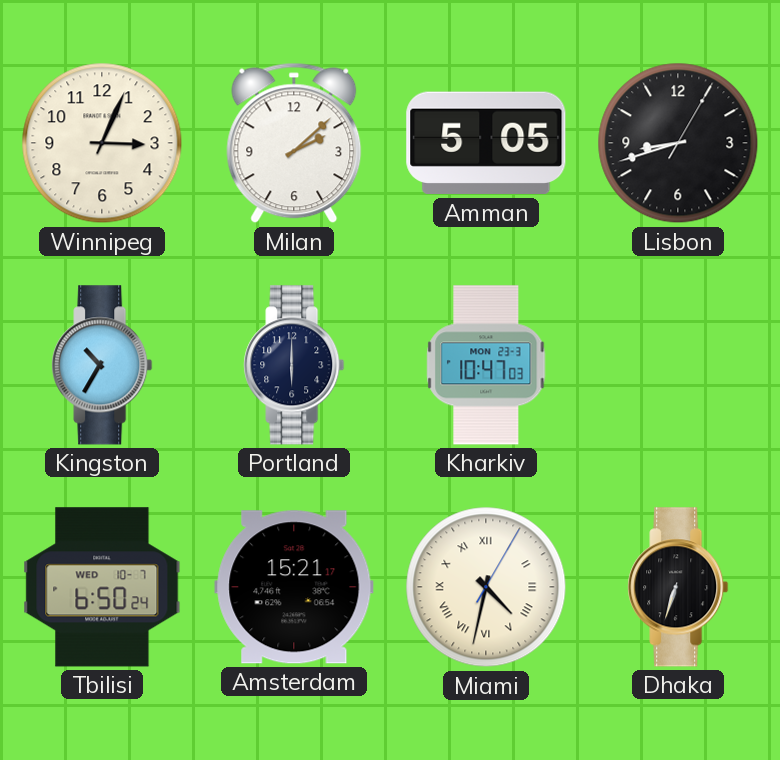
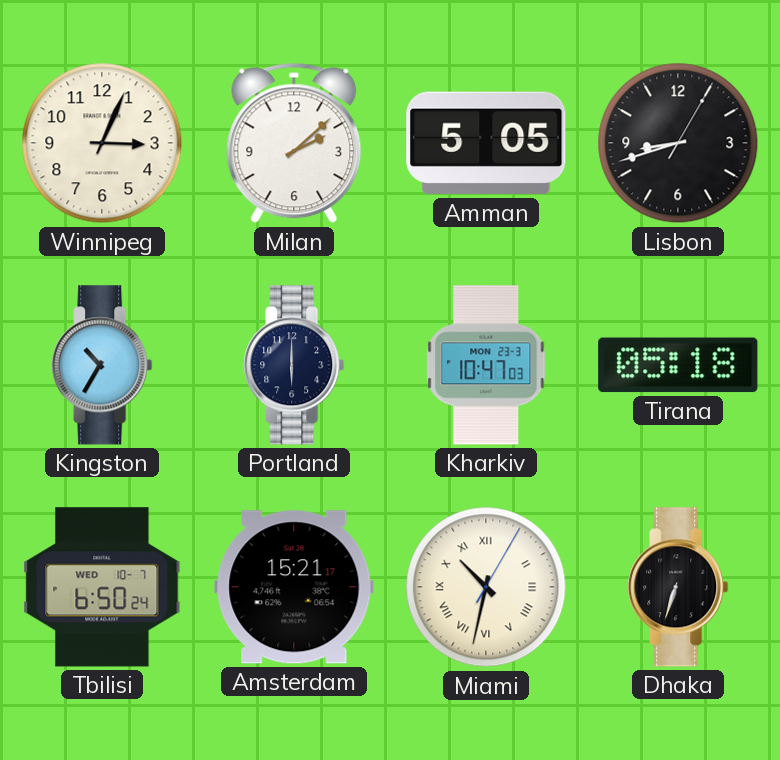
Tirana: none -> 05:18
Miami: 4:32 -> 10:32
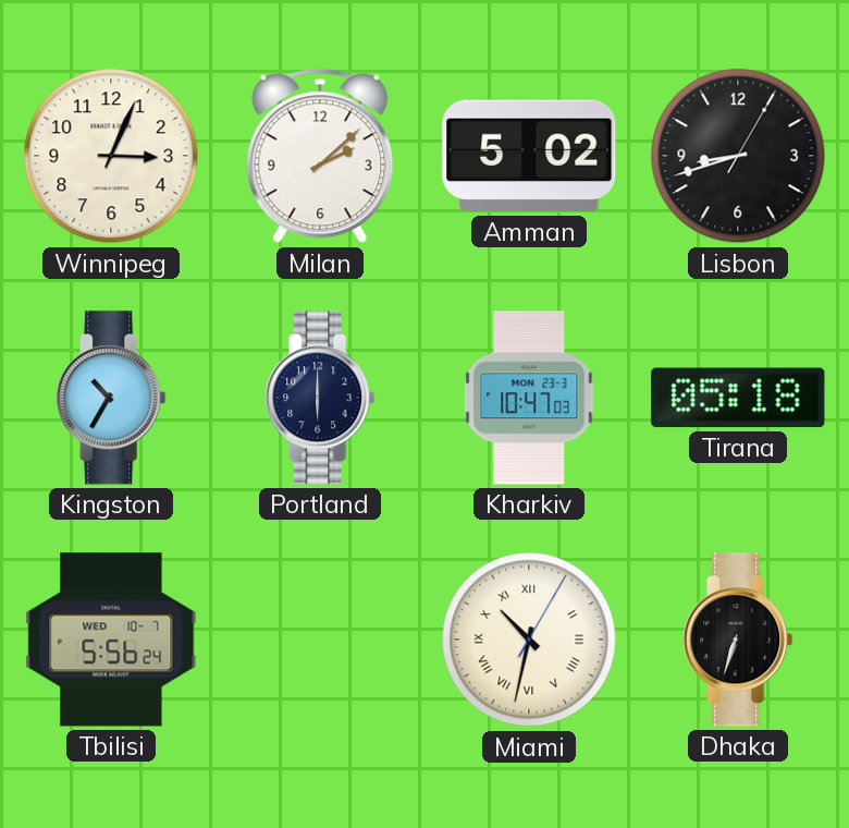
Amman: 5:05 -> 5:02
Tbilisi: 6:50 -> 5:56
Amsterdam: 15:21 -> none
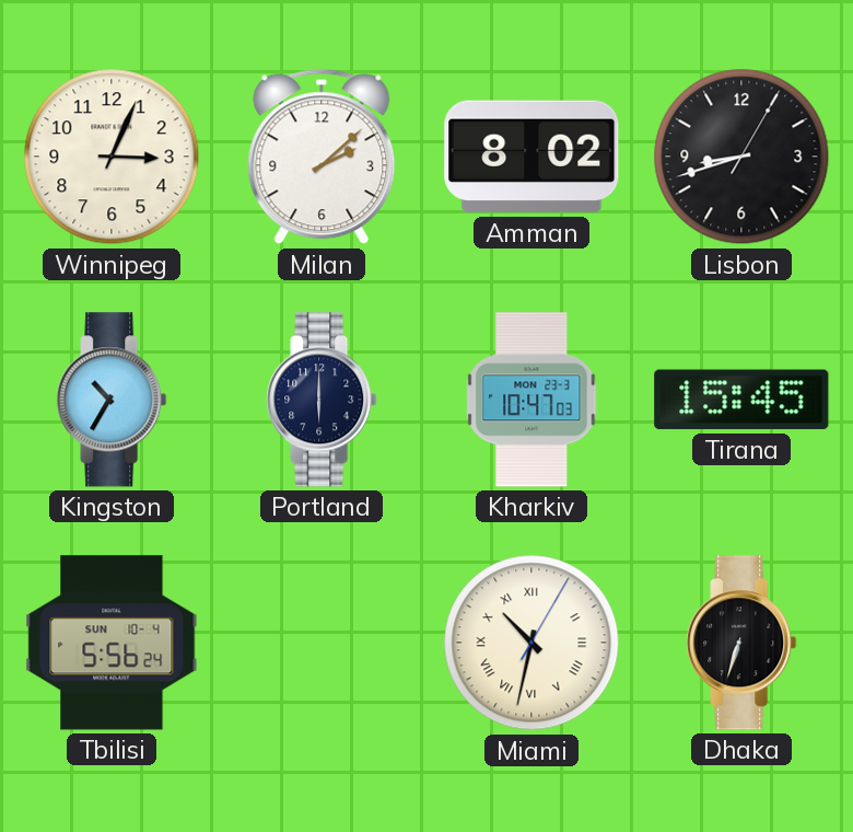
Amman: 5:02 -> 8:02
Tirana: 05:18 -> 15:45
Tbilisi date: WED 10-7 -> SUN 10-4
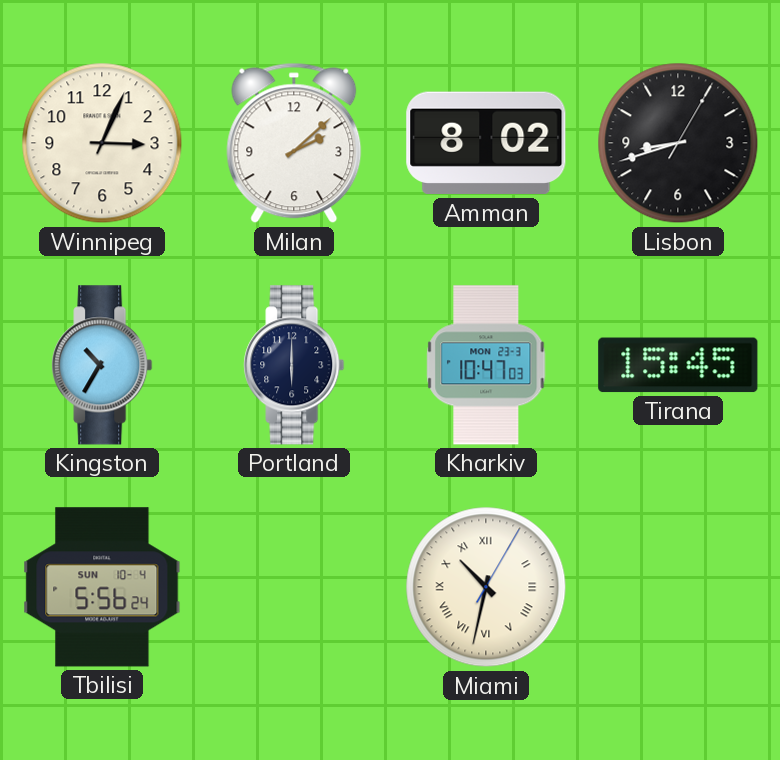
Dhaka: 6:33 -> none
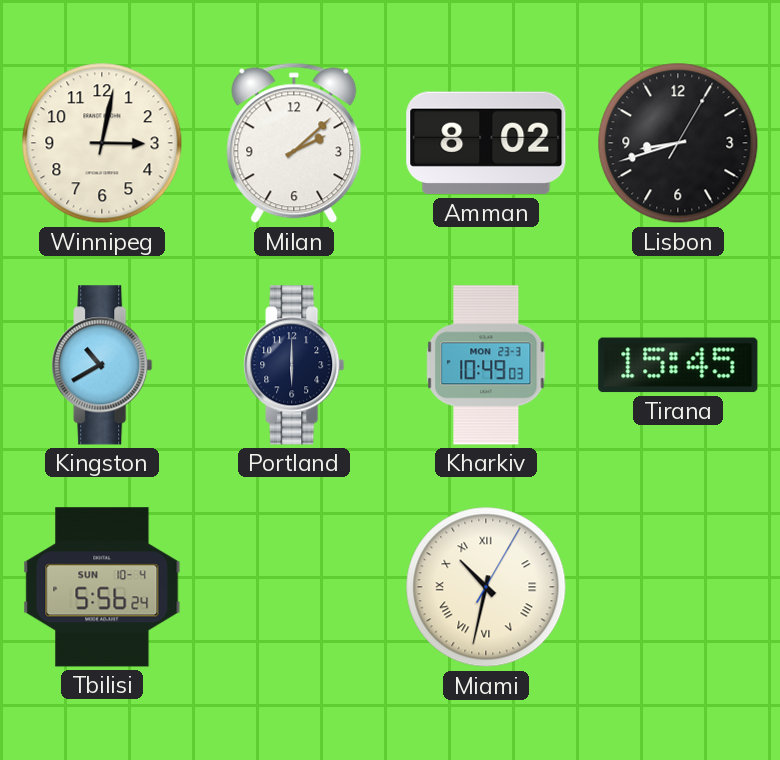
Winnipeg: 3:04 -> 3:02
Kingston: 10:35 -> 10:40
Kharkiv: 10:47 -> 10:49
